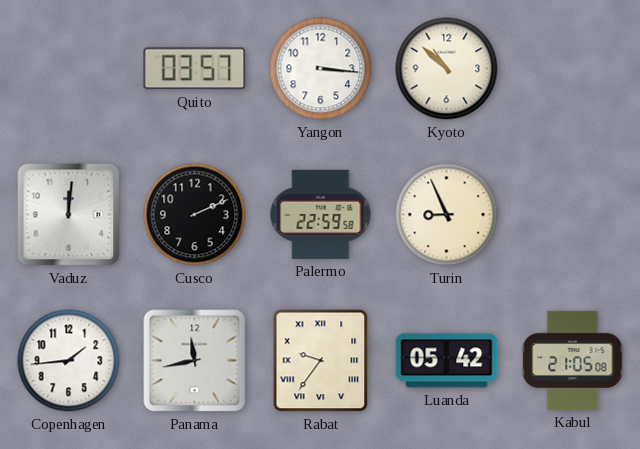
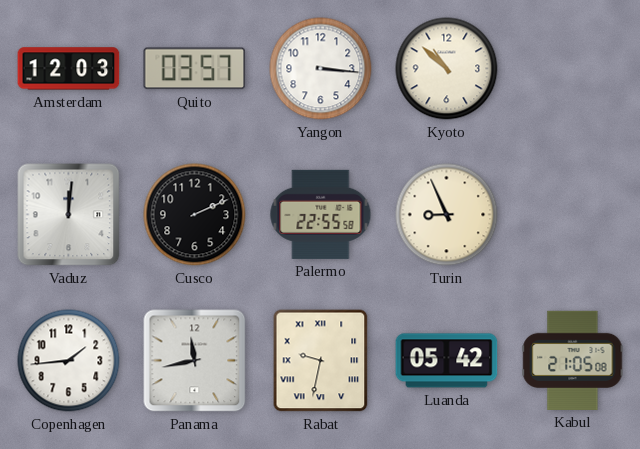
Amsterdam: none -> 12:03
Palermo: 22:59 -> 22:55
Rabat: 9:36 -> 9:32
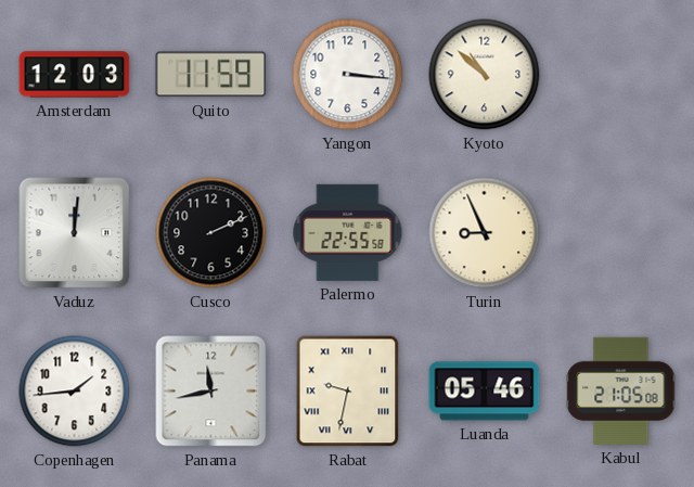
Quito: 03:57 -> 11:59
Luanda: 05:42 -> 05:46
